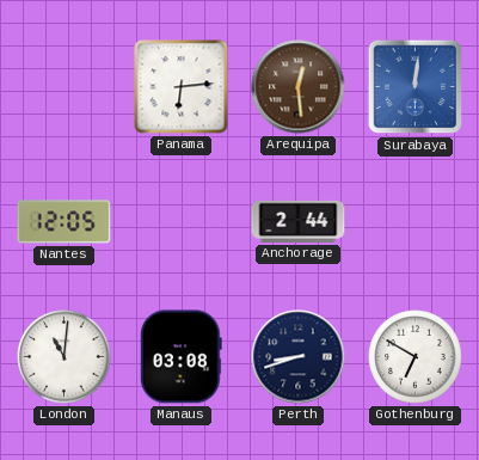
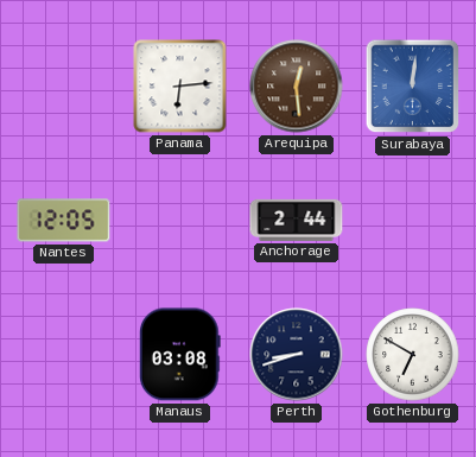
London: 11:01 -> none
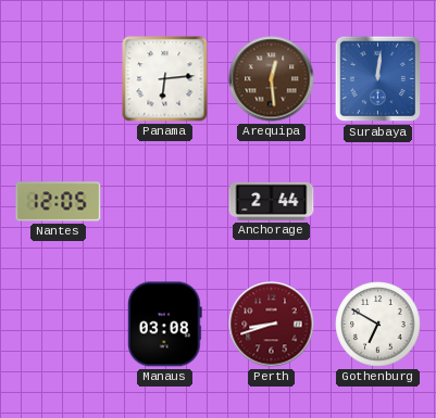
Perth dial: navy -> burgundy
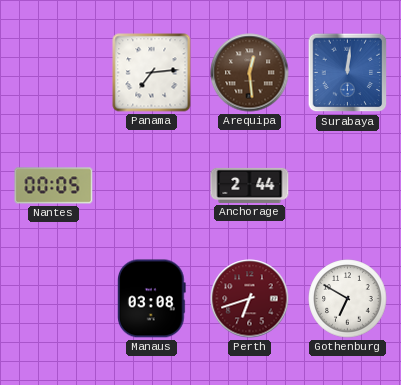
Panama: 6:14 -> 7:14
Nantes: 12:05 -> 00:05
Perth: 8:42 -> 6:42
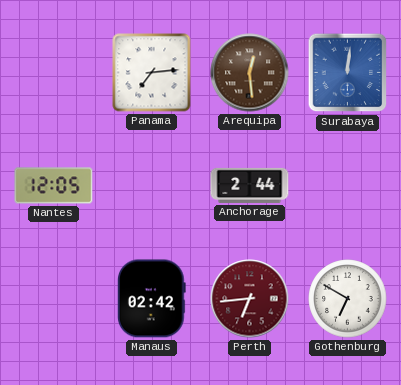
Nantes: 00:05 -> 12:05
Manaus: 03:08 -> 02:42
Perth: 6:42 -> 6:44
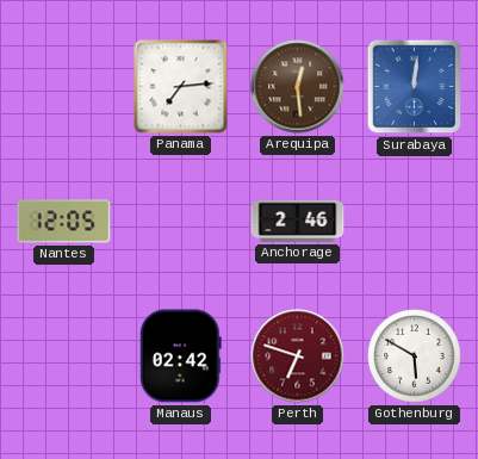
Anchorage: 2:44 -> 2:46
Perth: 6:44 -> 6:48
Gothenburg: 6:50 -> 5:50
